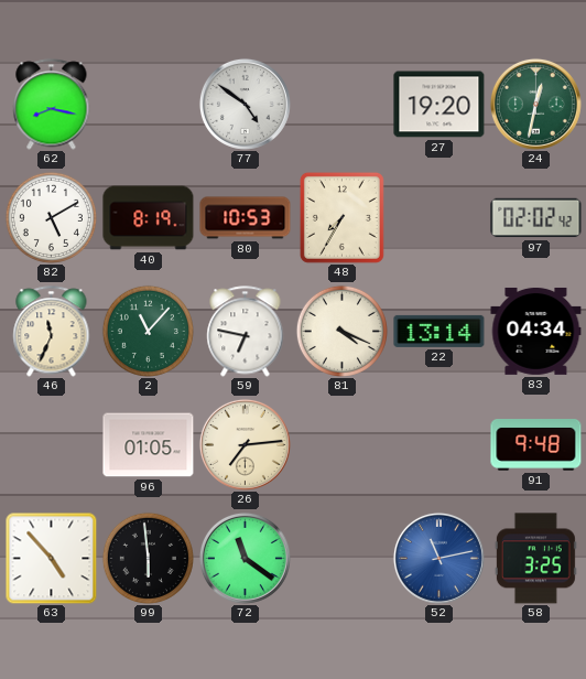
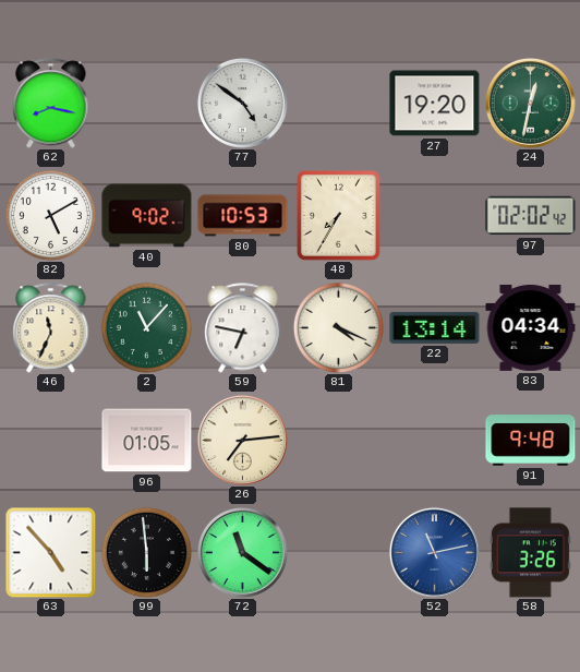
40: 8:19 -> 9:02
58: 3:25 -> 3:26
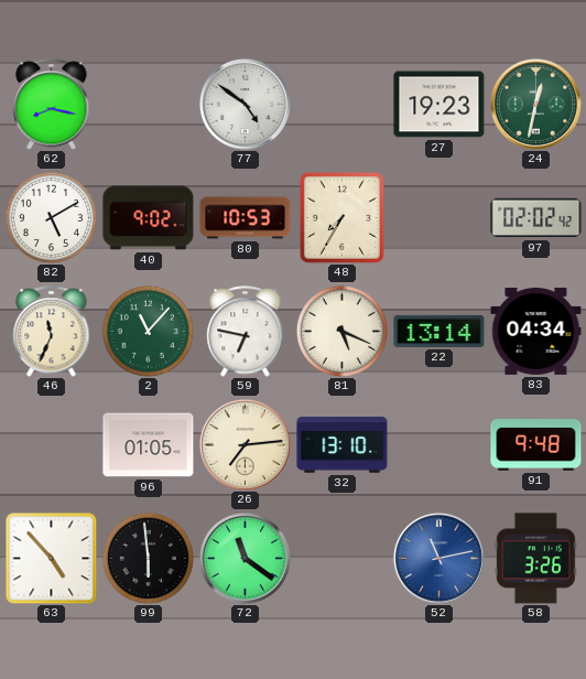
27: 19:20 -> 19:23
81: 4:19 -> 5:19
32: none -> 13:10
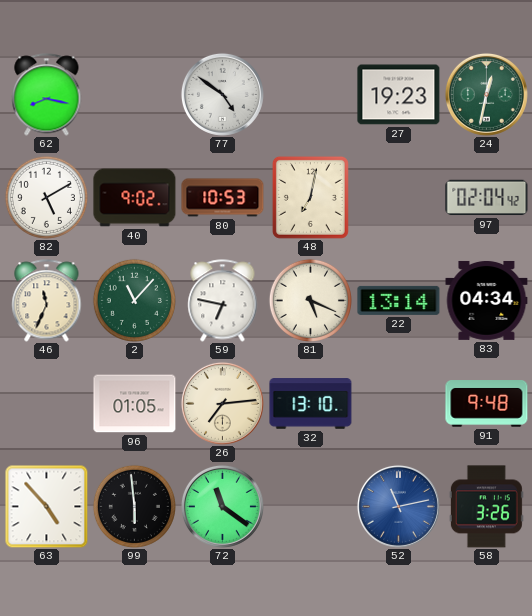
48: 7:35 -> 7:02
97: 02:02 -> 02:04
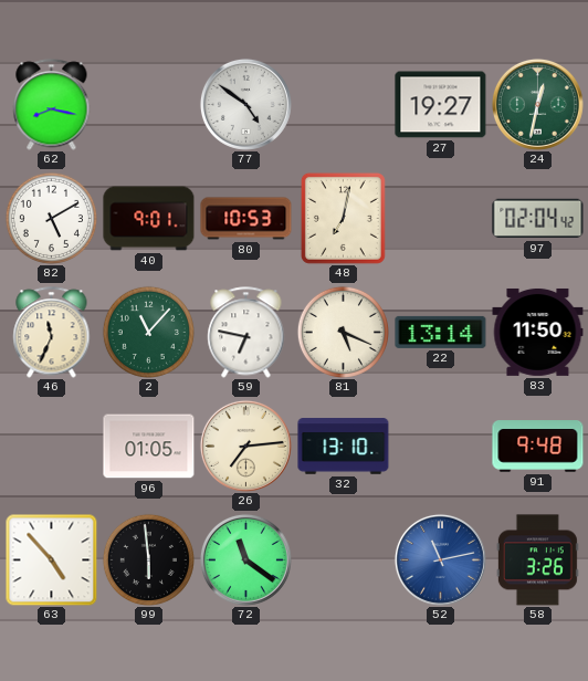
27: 19:23 -> 19:27
40: 9:02 -> 9:01
83: 04:34 -> 11:50
